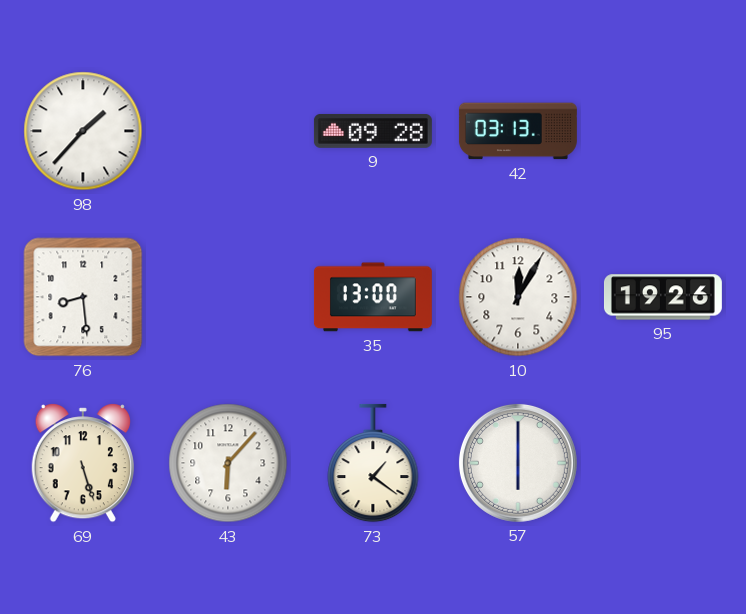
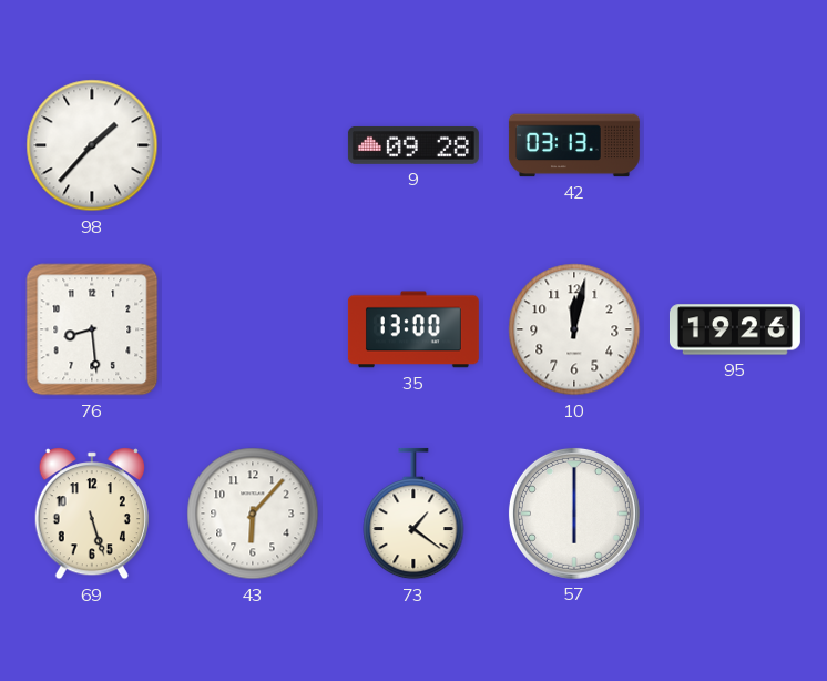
10: 12:05 -> 12:02
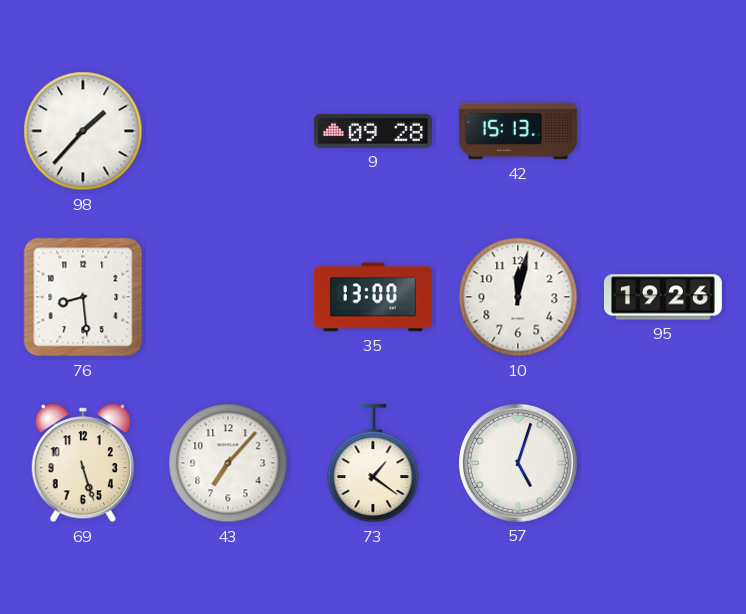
42: 03:13 -> 15:13
43: 6:07 -> 7:07
57: 6:00 -> 5:03
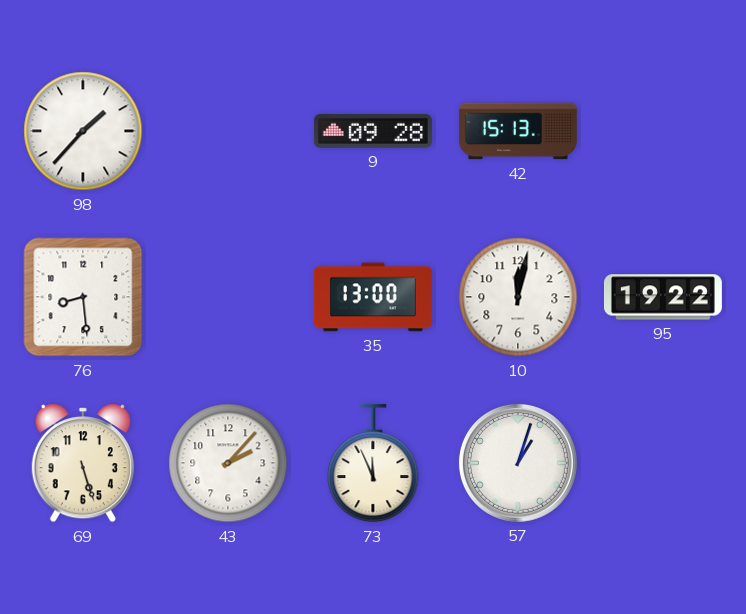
95: 19:26 -> 19:22
43: 7:07 -> 2:07
73: 1:21 -> 11:56
57: 5:03 -> 1:03
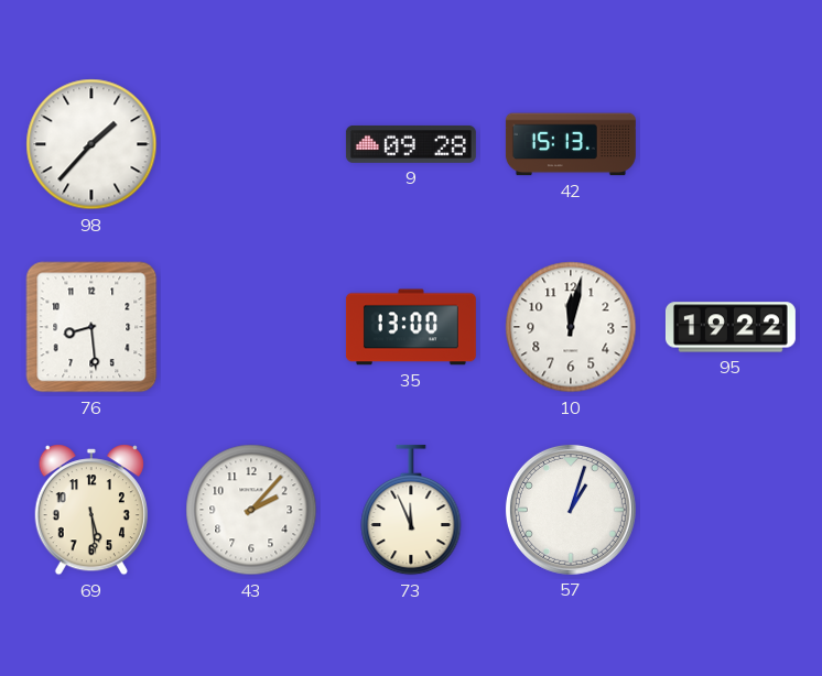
69: 5:27 -> 5:29
